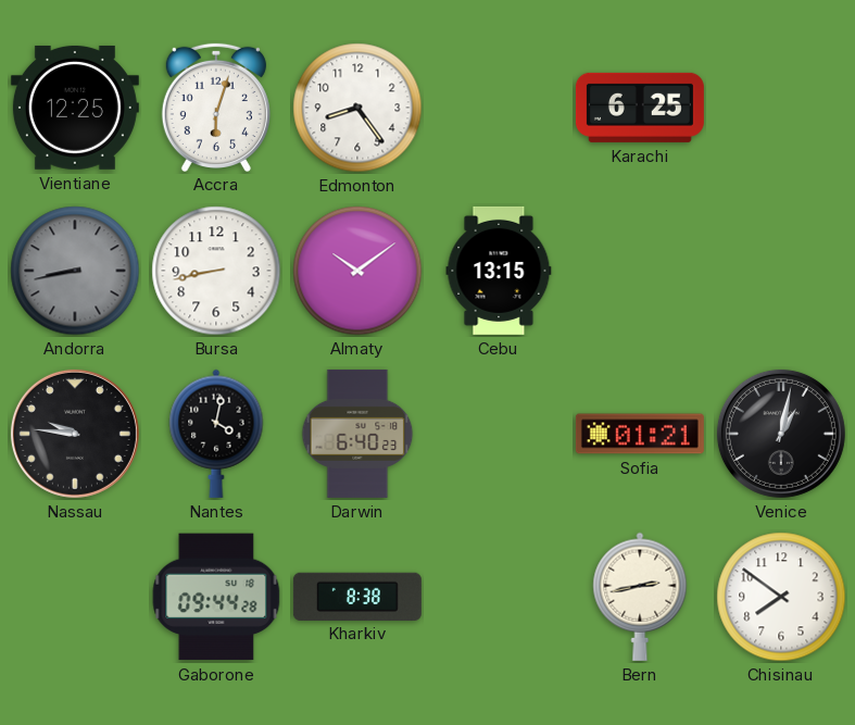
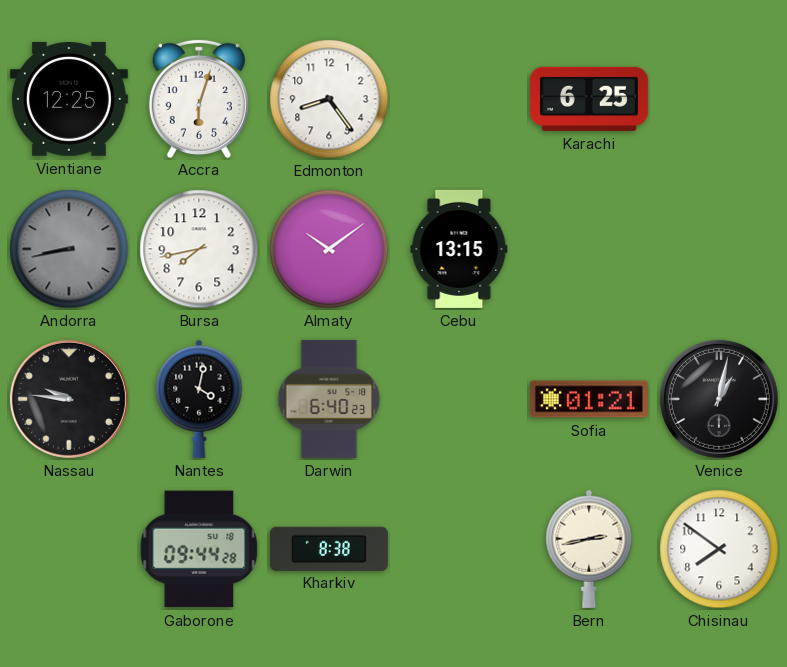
Bursa: 8:43 -> 7:43
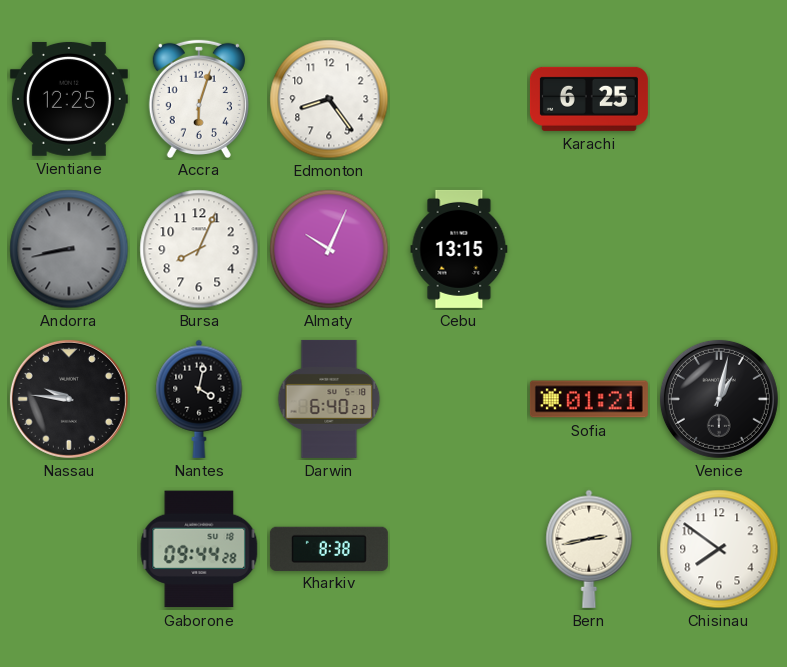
Bursa: 7:43 -> 8:04
Almaty: 10:09 -> 10:04
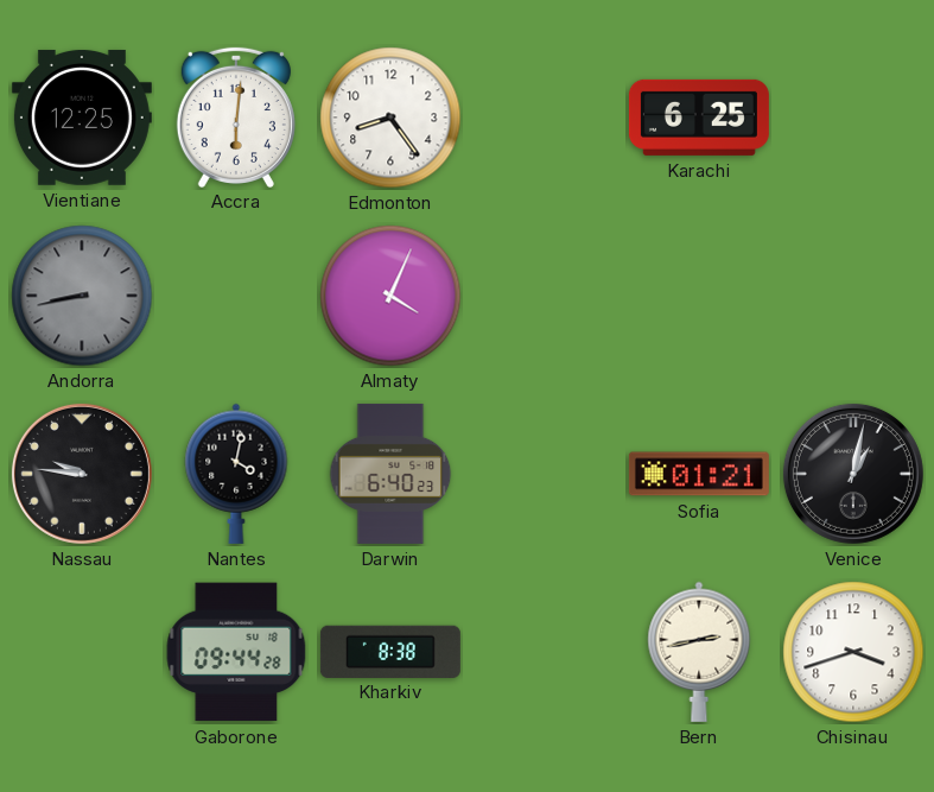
Accra: 6:03 -> 6:01
Bursa: 8:04 -> none
Almaty: 10:04 -> 4:04
Cebu: 13:15 -> none
Chisinau: 7:51 -> 3:42
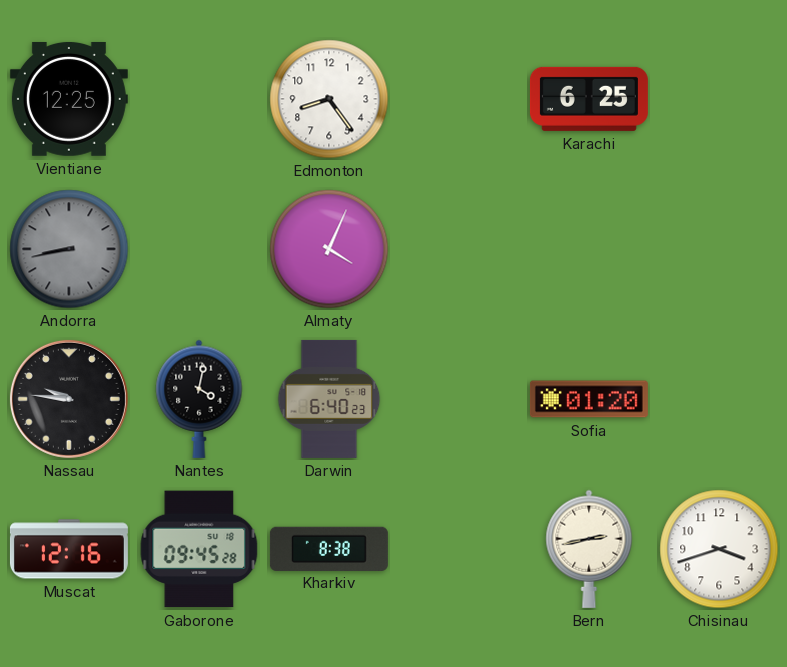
Accra: 6:01 -> none
Sofia: 01:21 -> 01:20
Venice: 1:02 -> none
Muscat: none -> 12:16
Gaborone: 09:44 -> 09:45
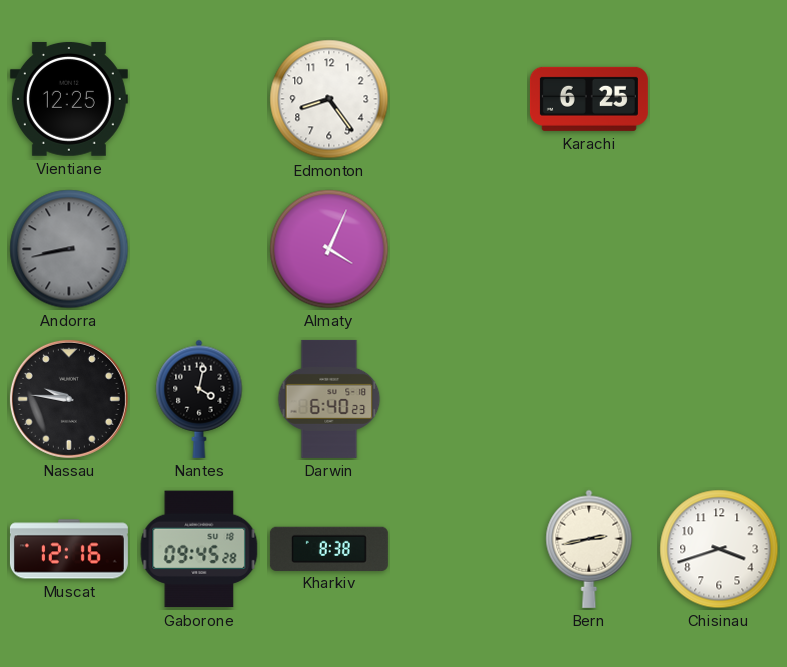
Sofia: 01:20 -> none
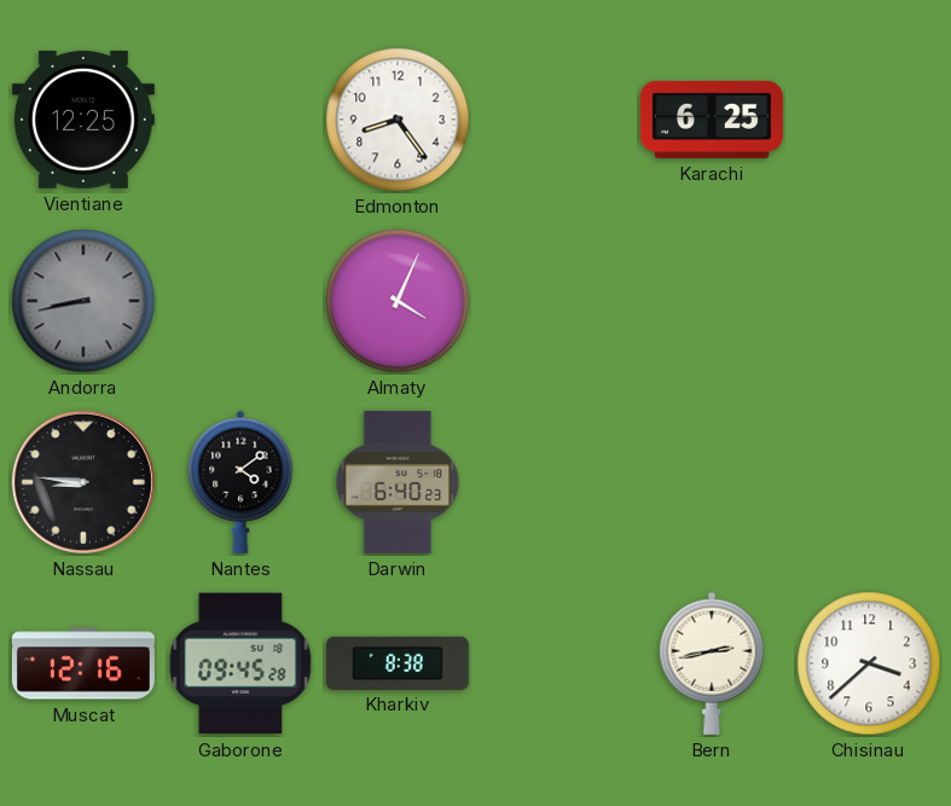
Nassau: 9:46 -> 8:46
Nantes: 4:02 -> 4:09
Chisinau: 3:42 -> 3:38
